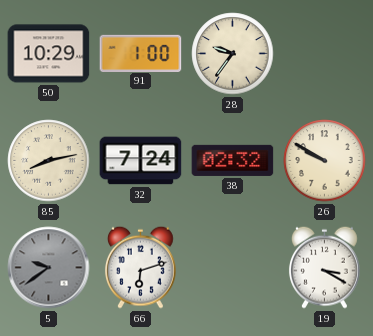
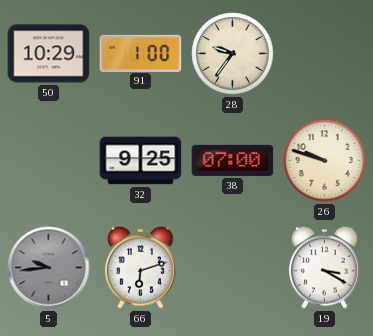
85: 8:13 -> none
32: 7:24 -> 9:25
38: 02:32 -> 07:00
26: 9:50 -> 9:48
5: 9:39 -> 9:44
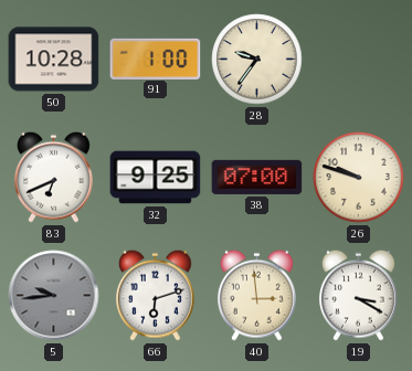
50: 10:29 -> 10:28
83: none -> 6:41
40: none -> 2:59
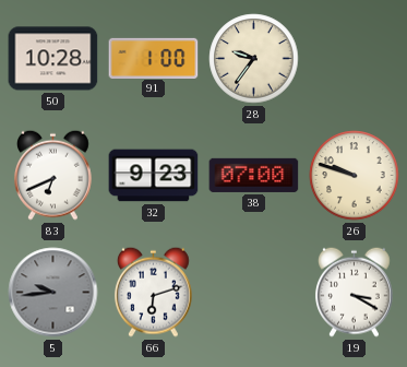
32: 9:25 -> 9:23
40: 2:59 -> none
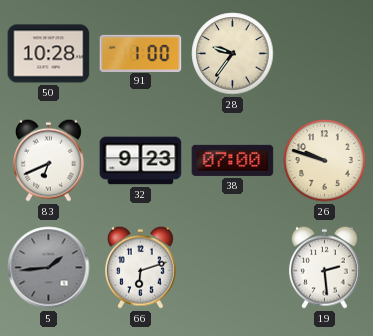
5: 9:44 -> 1:44
19: 3:20 -> 2:29
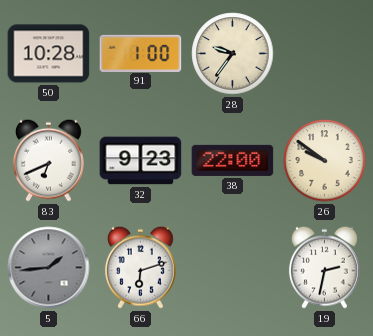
38: 07:00 -> 22:00
26: 9:48 -> 9:51
19: 2:29 -> 2:32
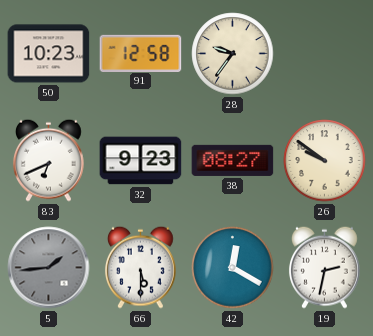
50: 10:28 -> 10:23
91: 1:00 -> 12:58
38: 22:00 -> 08:27
66: 6:12 -> 5:30
42: none -> 12:20
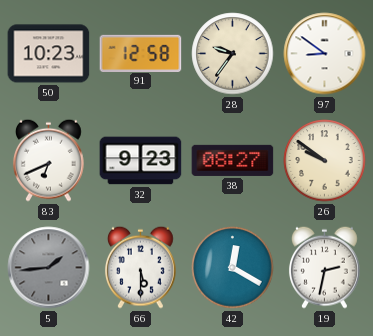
97: none -> 8:51
